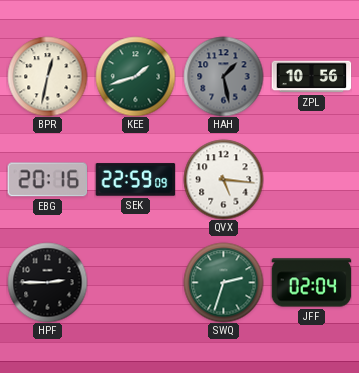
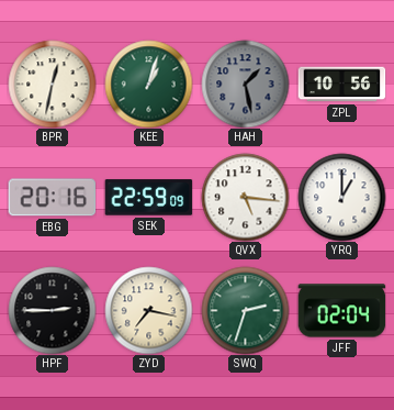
KEE: 1:42 -> 1:03
YRQ: none -> 1:00
ZYD: none -> 7:17
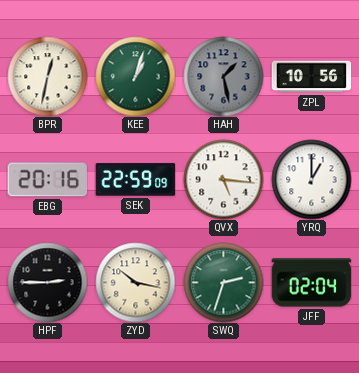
ZYD: 7:17 -> 10:17
